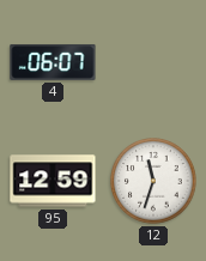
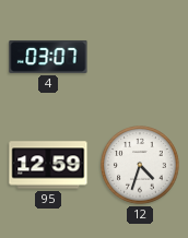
4: 06:07 -> 03:07
12: 11:33 -> 4:33
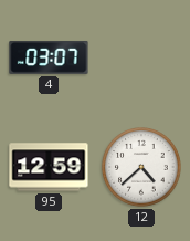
12: 4:33 -> 4:38
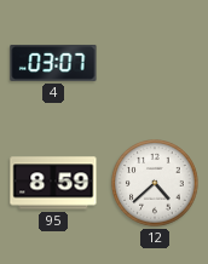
95: 12:59 -> 8:59
